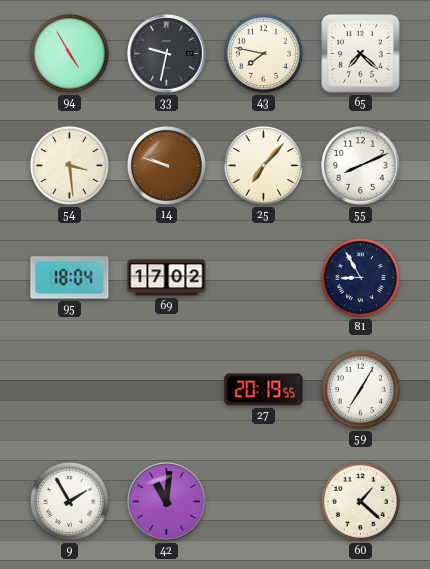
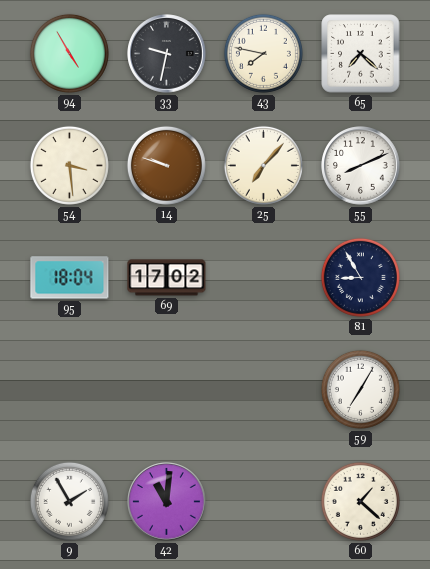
27: 20:19 -> none
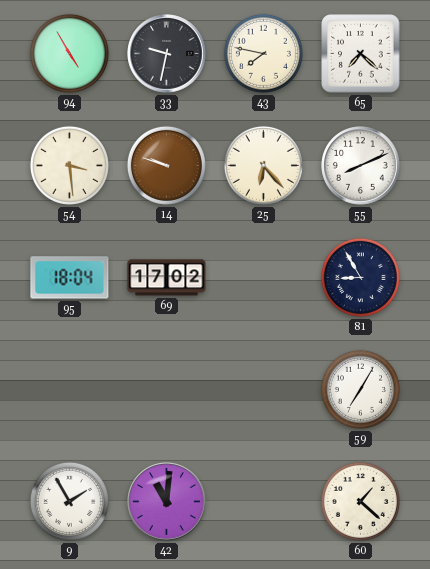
25: 7:07 -> 6:23
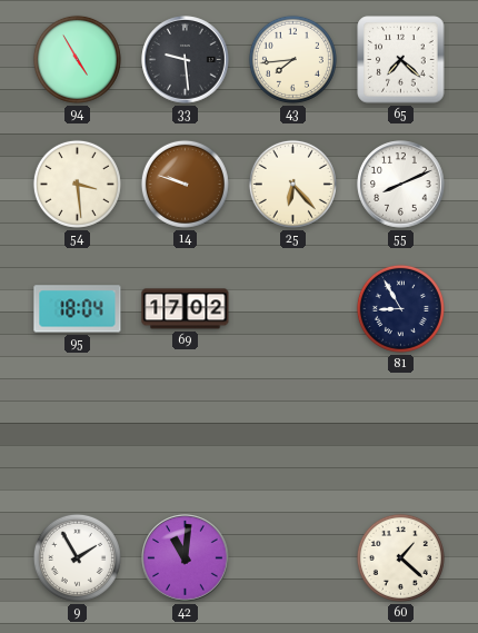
33: 9:32 -> 9:29
43: 7:47 -> 7:44
59: 7:05 -> none
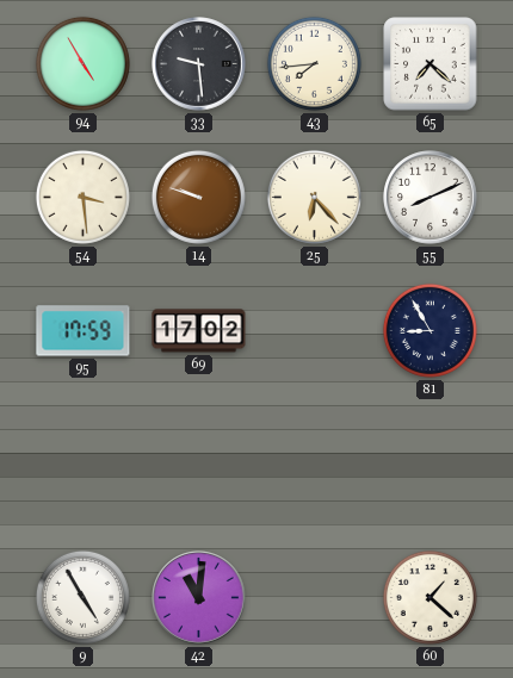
95: 18:04 -> 17:59
9: 1:55 -> 4:55
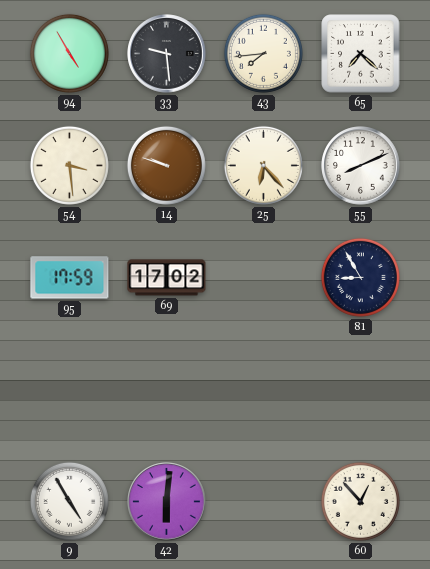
42: 11:01 -> 6:01
60: 1:22 -> 12:53
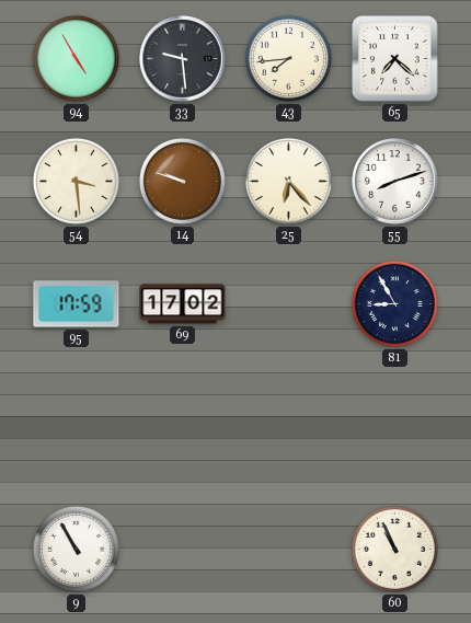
55: 8:11 -> 8:12
9: 4:55 -> 10:55
42: 6:01 -> none
60: 12:53 -> 10:56
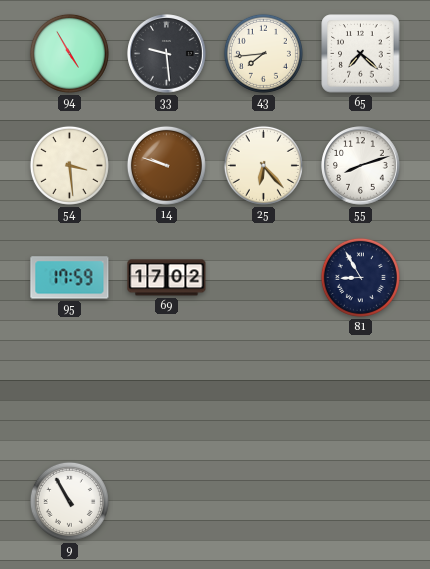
60: 10:56 -> none
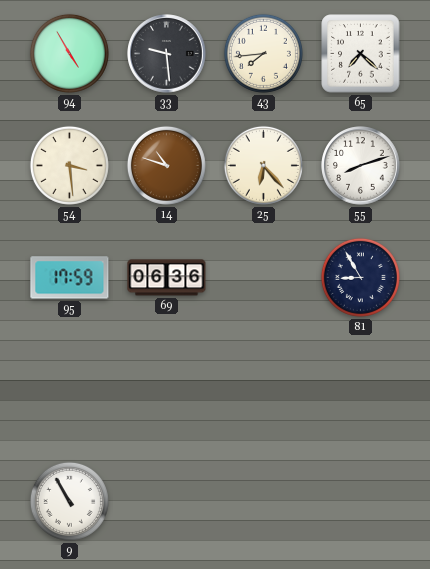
14: 9:48 -> 10:48
69: 17:02 -> 06:36
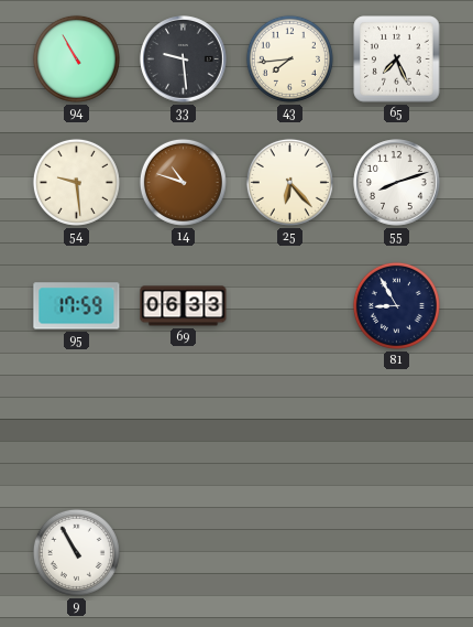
94: 4:55 -> 10:55
65: 7:22 -> 7:26
54: 3:29 -> 9:29
69: 06:36 -> 06:33
